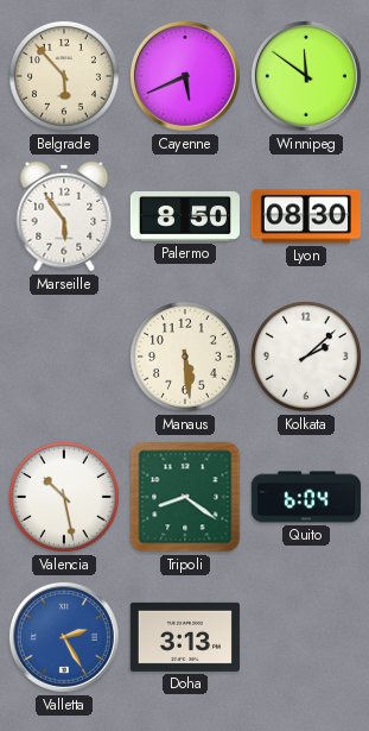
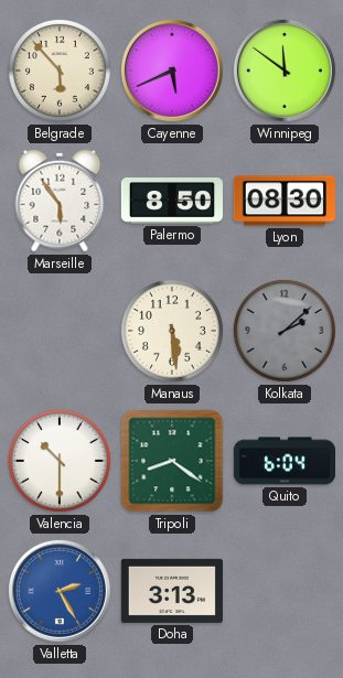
Kolkata dial: white -> grey
Valencia: 10:28 -> 10:30
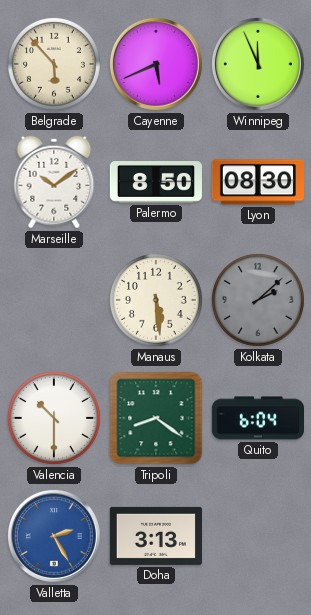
Winnipeg: 11:51 -> 11:56
Marseille: 5:54 -> 10:09
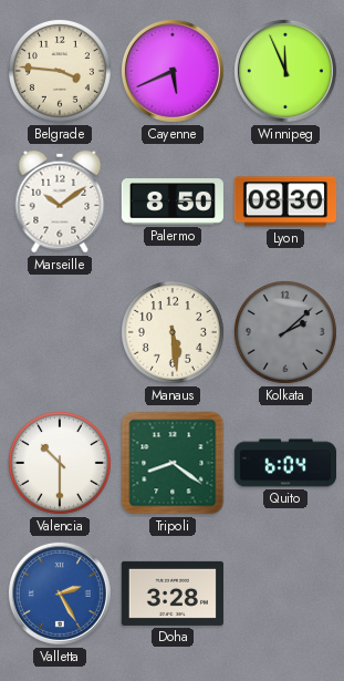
Belgrade: 5:53 -> 3:46
Doha: 3:13 -> 3:28
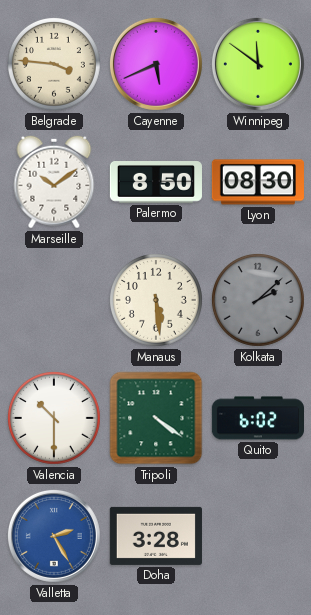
Winnipeg: 11:56 -> 11:51
Tripoli: 8:21 -> 4:21
Quito: 6:04 -> 6:02
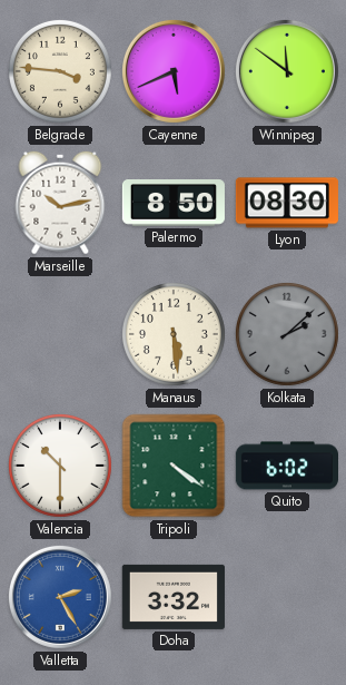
Marseille: 10:09 -> 10:13
Doha: 3:28 -> 3:32
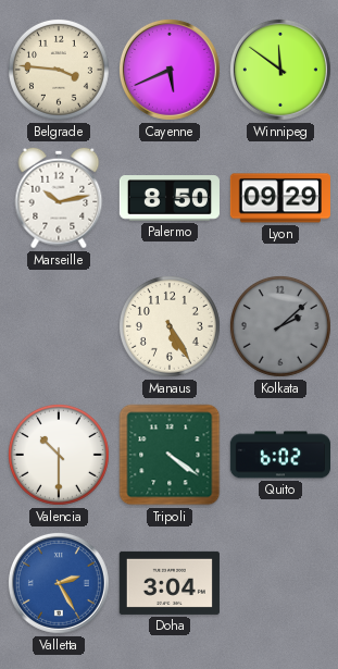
Lyon: 08:30 -> 09:29
Manaus: 5:29 -> 5:25
Doha: 3:32 -> 3:04
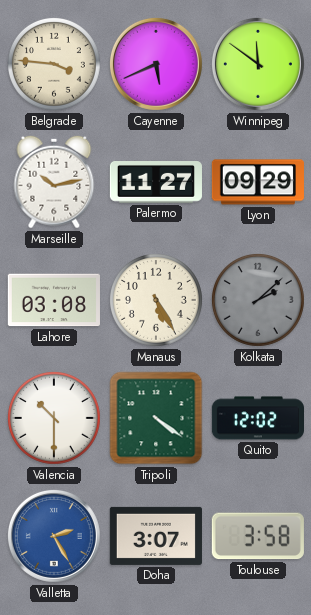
Palermo: 8:50 -> 11:27
Lahore: none -> 03:08
Quito: 6:02 -> 12:02
Doha: 3:04 -> 3:07
Toulouse: none -> 3:58
